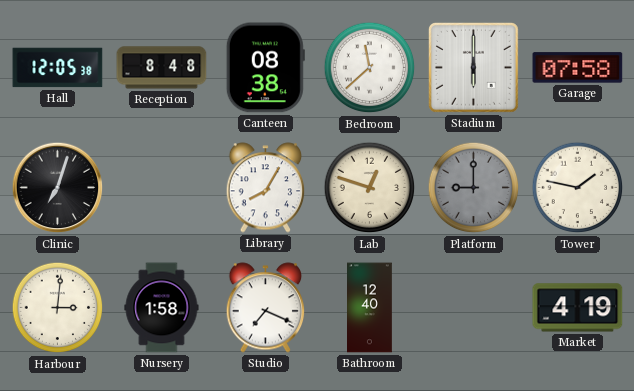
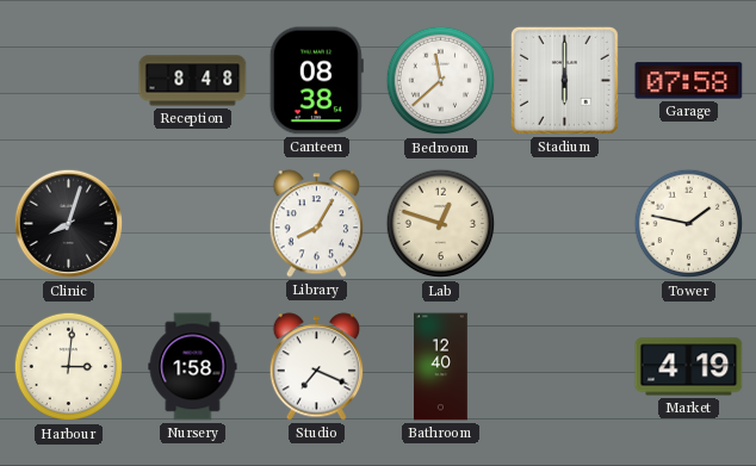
Hall: 12:05 -> none
Clinic: 7:03 -> 8:03
Platform: 9:00 -> none
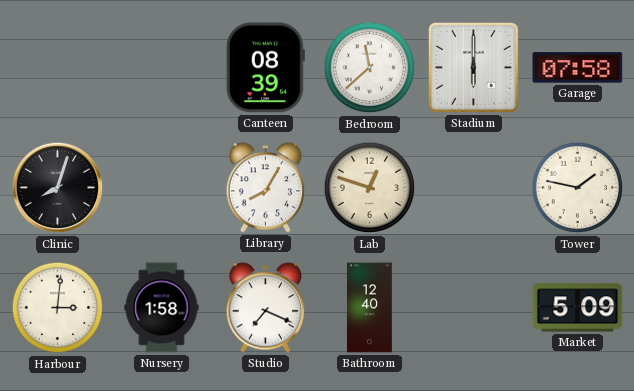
Reception: 8:48 -> none
Canteen: 08:38 -> 08:39
Market: 4:19 -> 5:09
